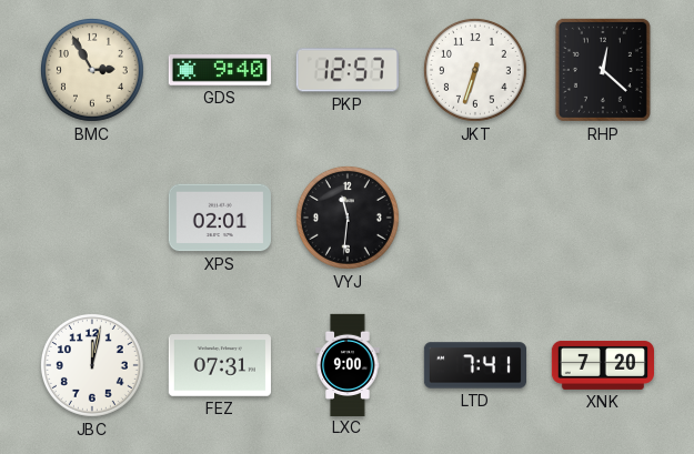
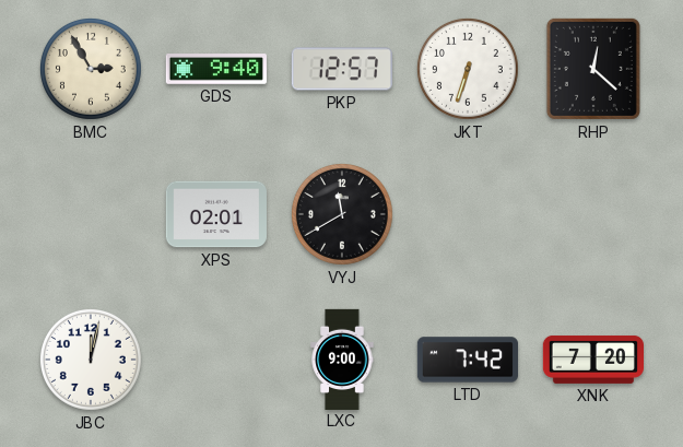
VYJ: 11:31 -> 11:40
FEZ: 07:31 -> none
LTD: 7:41 -> 7:42
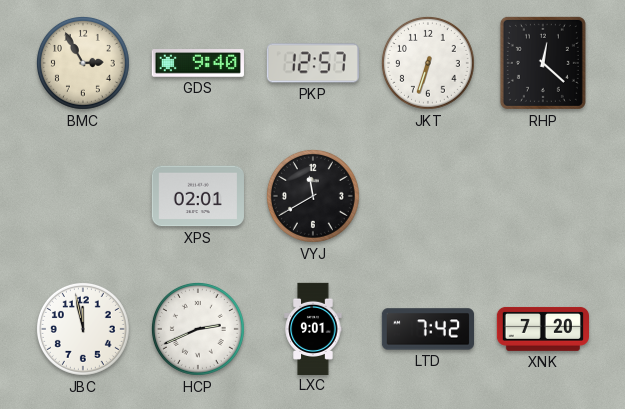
JBC: 12:02 -> 11:58
HCP: none -> 2:41
LXC: 9:00 -> 9:01
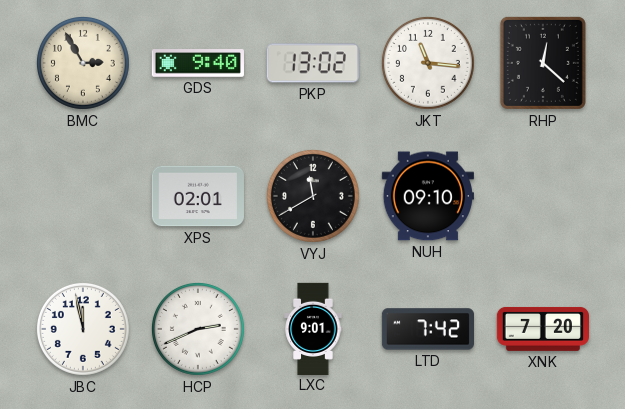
PKP: 12:57 -> 13:02
JKT: 6:33 -> 11:16
NUH: none -> 09:10
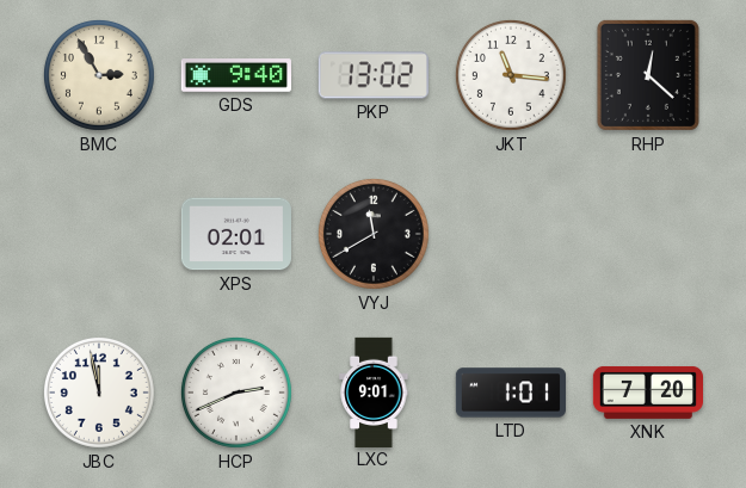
NUH: 09:10 -> none
LTD: 7:42 -> 1:01
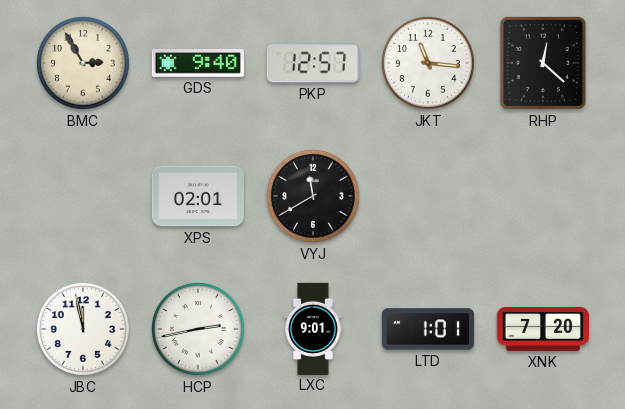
PKP: 13:02 -> 12:57
HCP: 2:41 -> 2:43
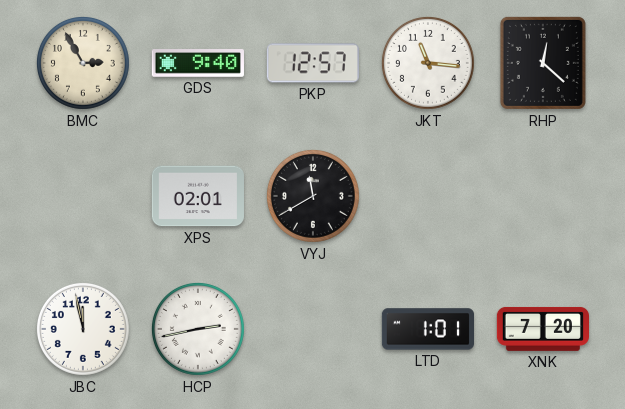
LXC: 9:01 -> none
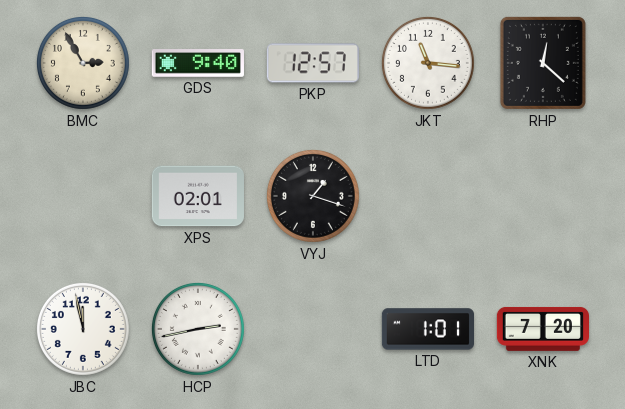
VYJ: 11:40 -> 1:18
